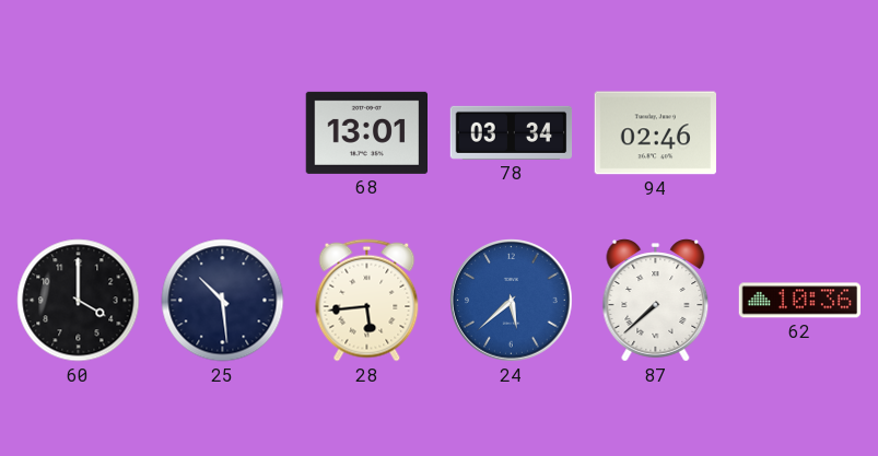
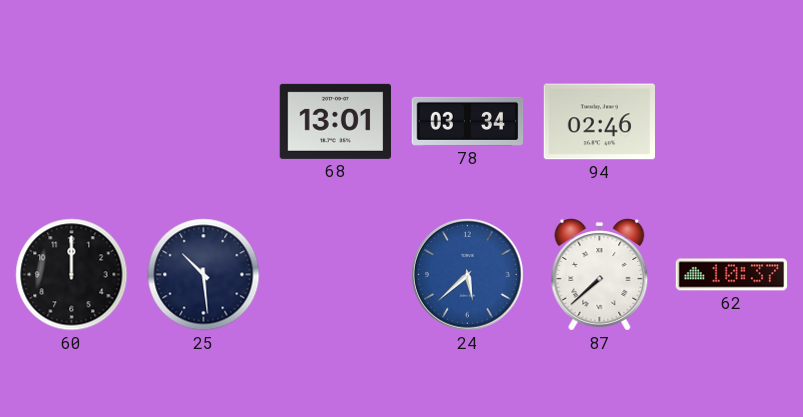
60: 4:00 -> 12:00
28: 5:44 -> none
62: 10:36 -> 10:37
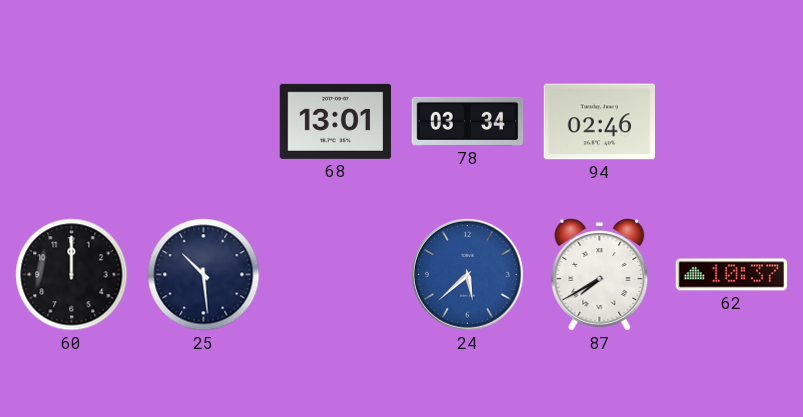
87: 7:38 -> 7:40
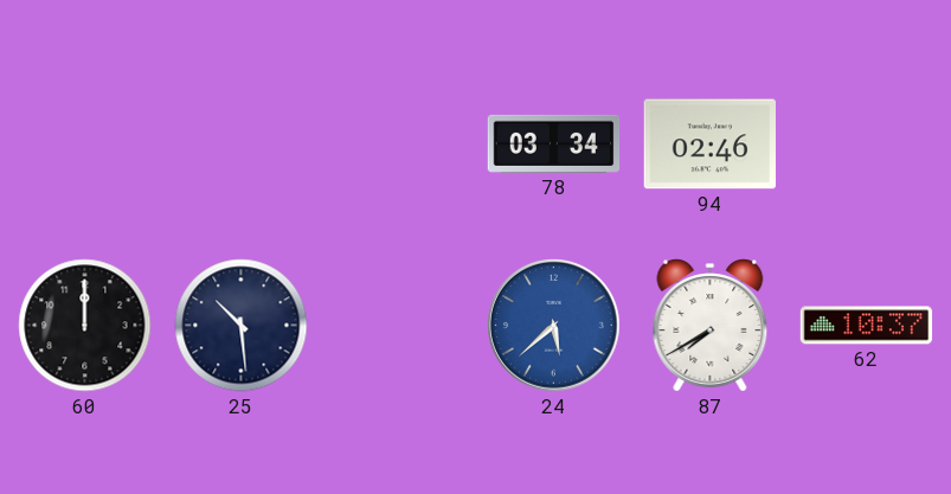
68: 13:01 -> none
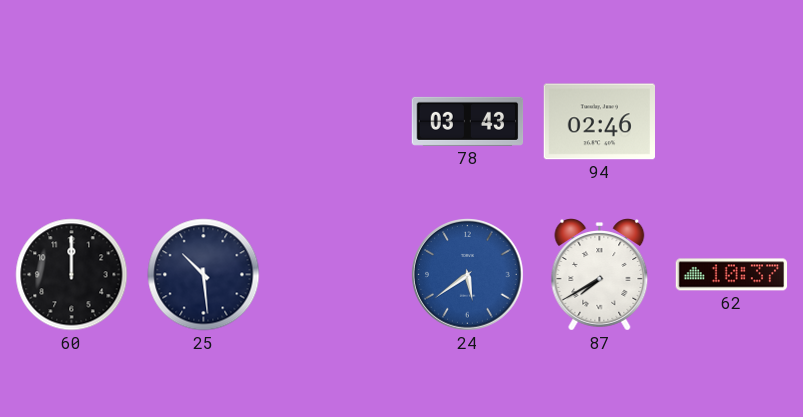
78: 03:34 -> 03:43
24: 5:38 -> 5:39
